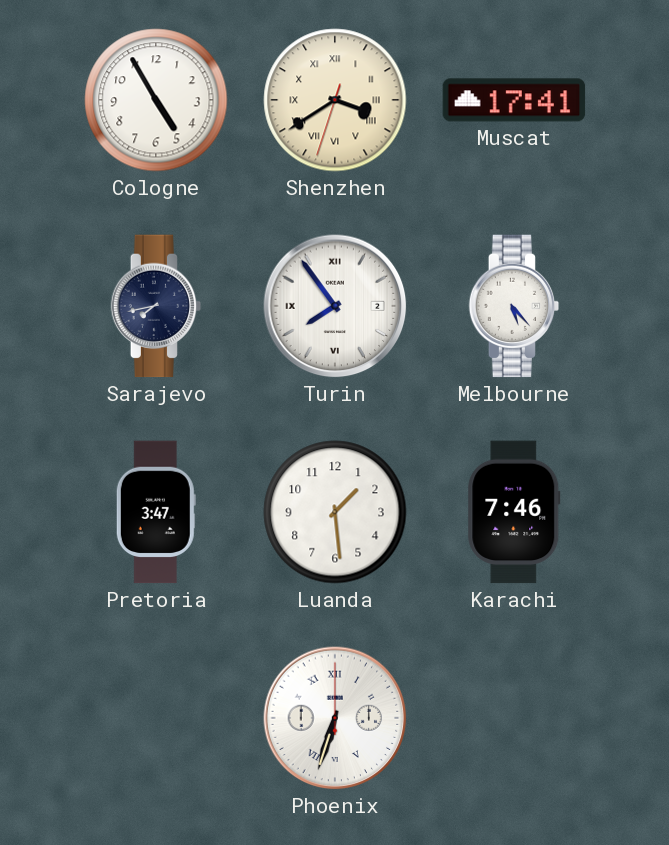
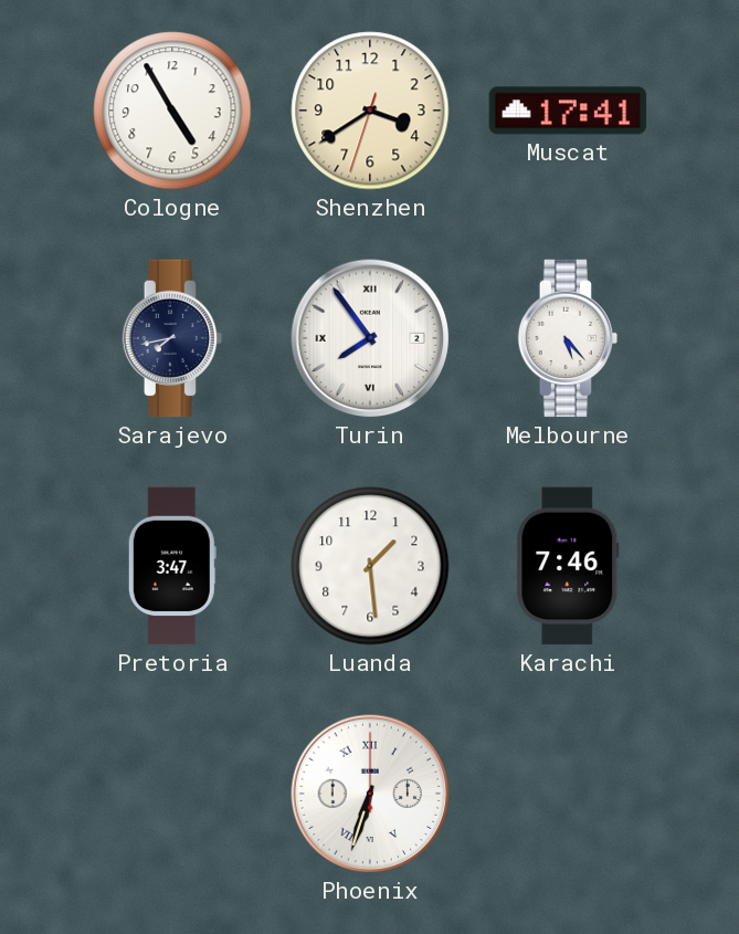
Shenzhen numerals: Roman -> Arabic
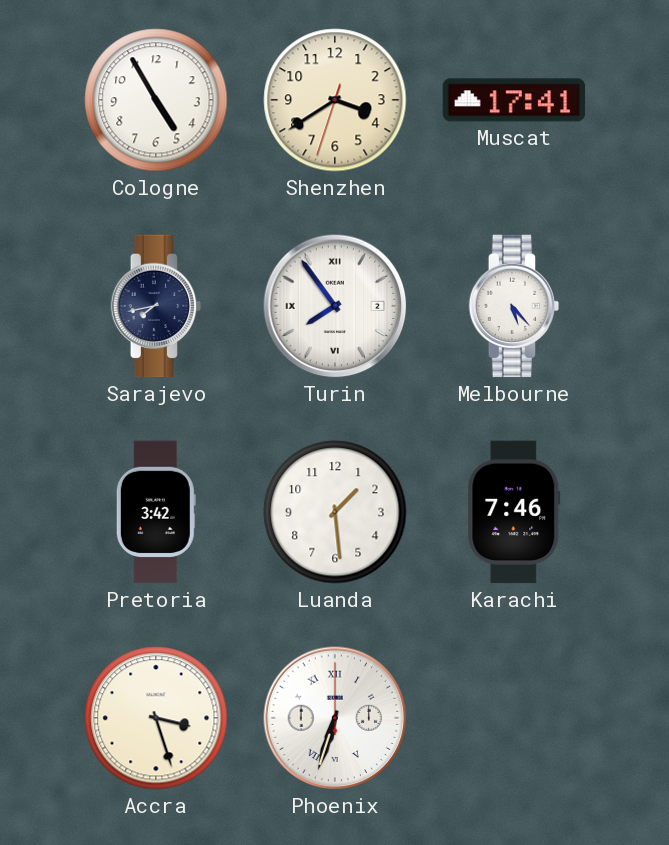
Pretoria: 3:47 -> 3:42
Accra: none -> 3:27
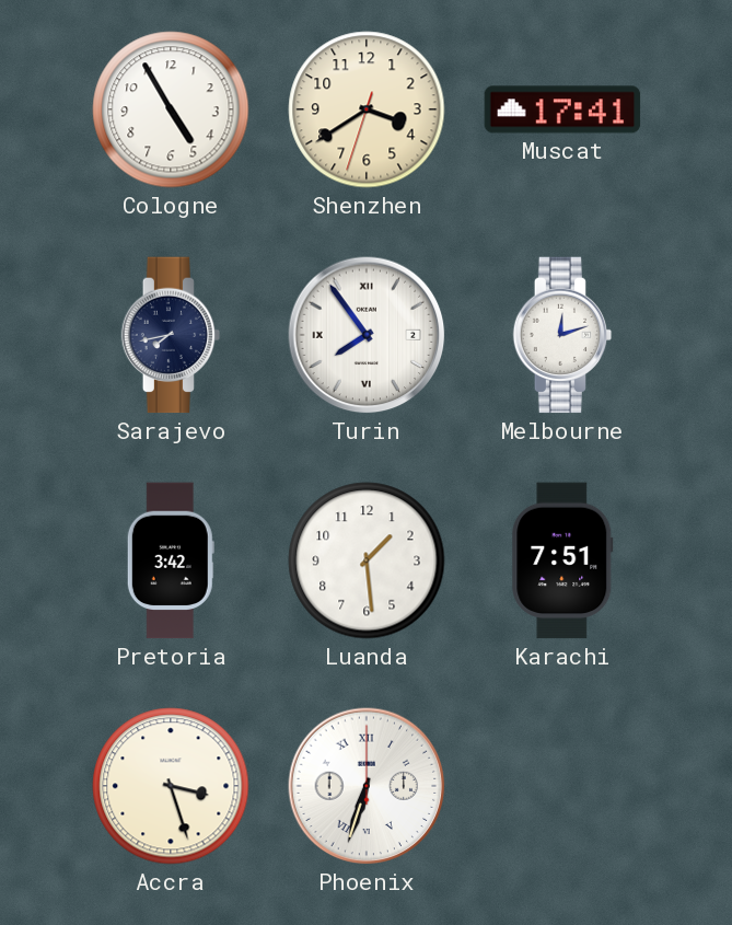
Melbourne: 5:23 -> 12:12
Karachi: 7:46 -> 7:51
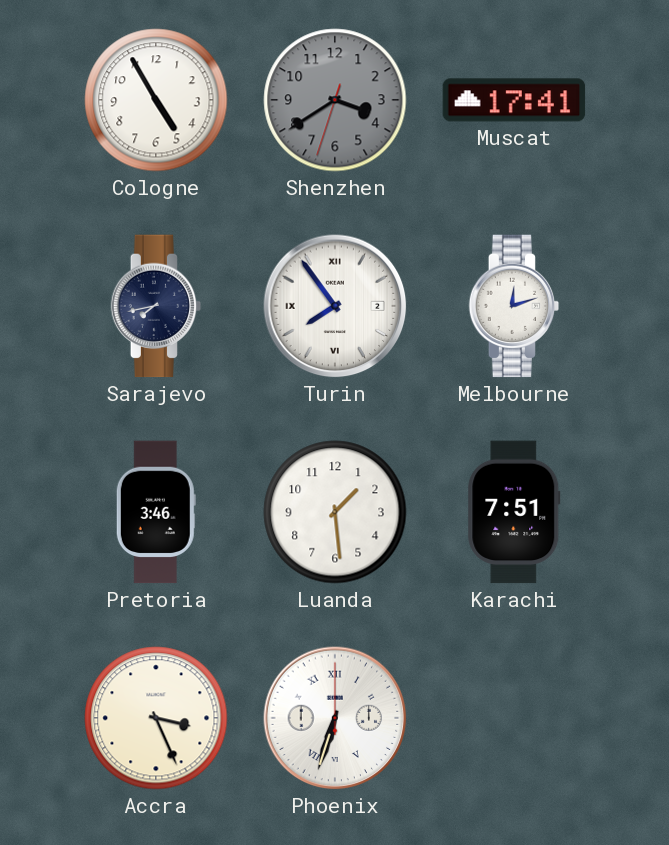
Shenzhen dial: cream -> grey
Pretoria: 3:42 -> 3:46
Accra: 3:27 -> 3:26
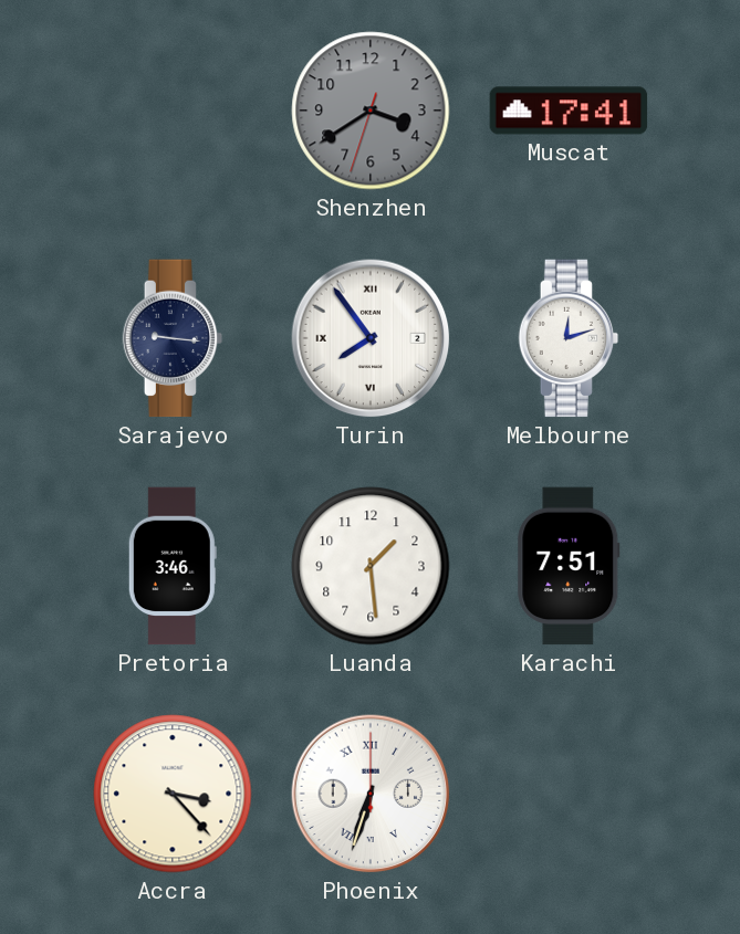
Cologne: 4:55 -> none
Sarajevo: 7:43 -> 9:16
Accra: 3:26 -> 3:23
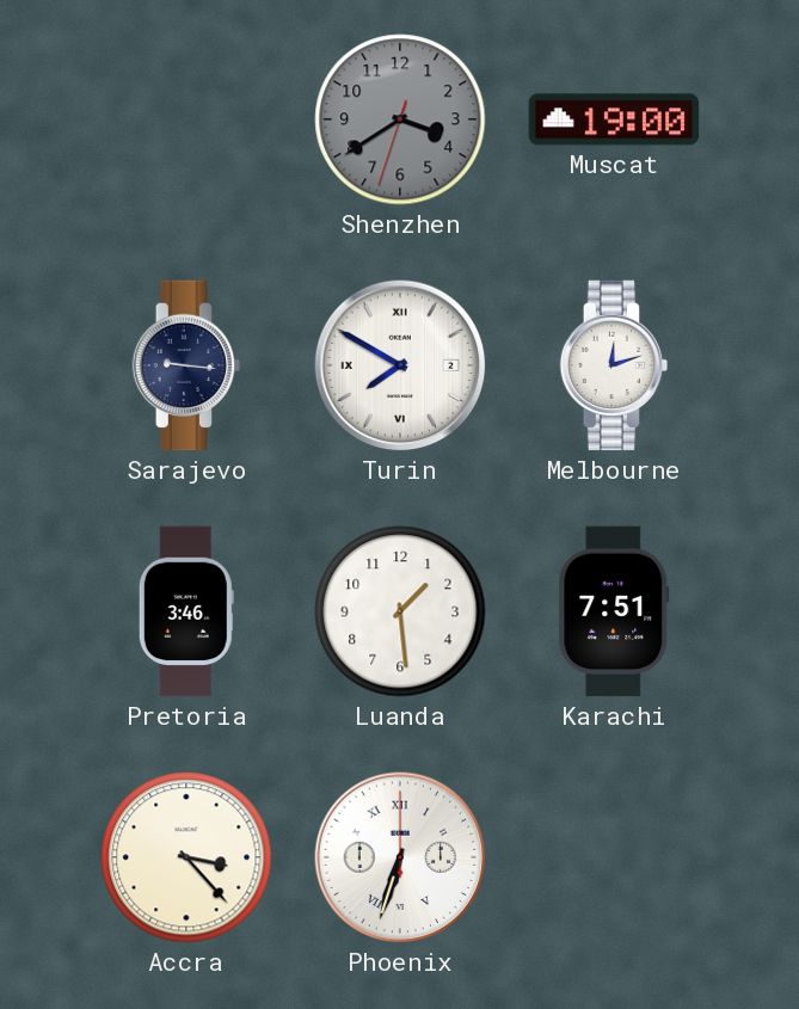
Muscat: 17:41 -> 19:00
Turin: 7:54 -> 7:50
